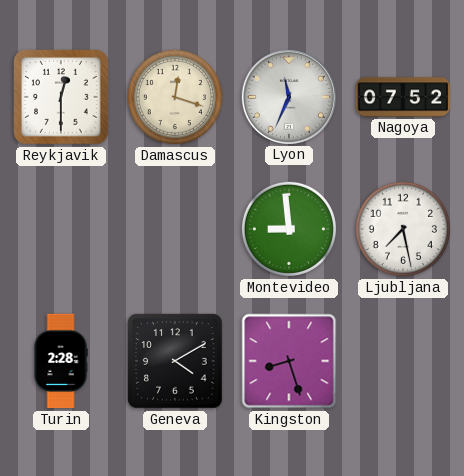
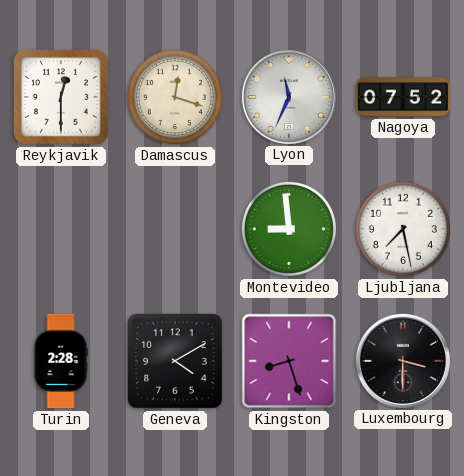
Luxembourg: none -> 3:30
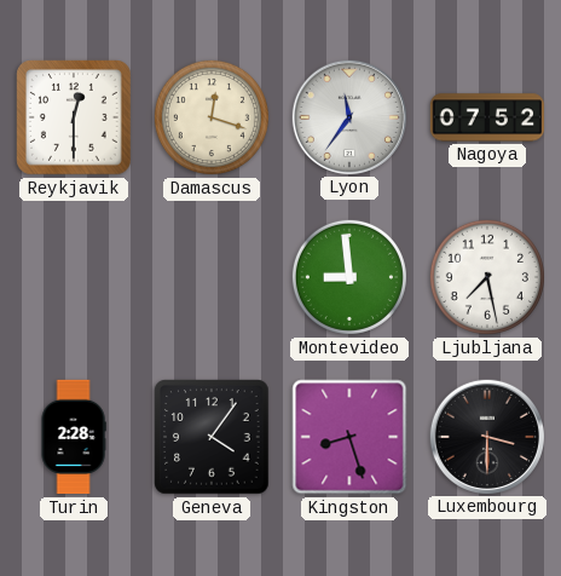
Lyon: 11:34 -> 11:36
Geneva: 4:10 -> 4:06
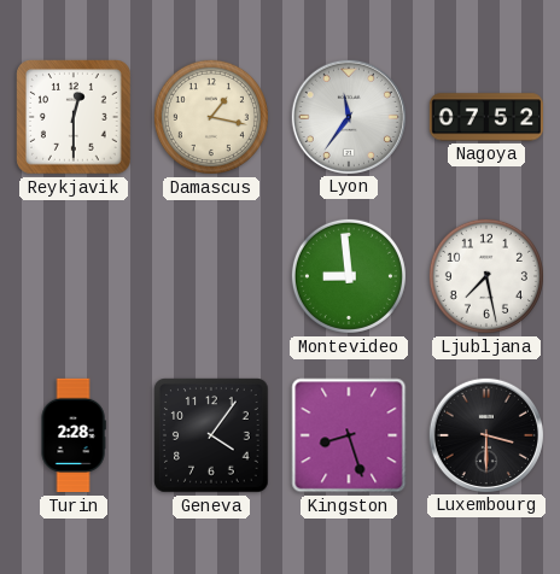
Damascus: 12:18 -> 1:17
